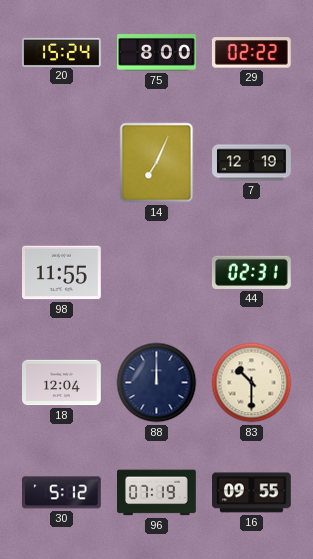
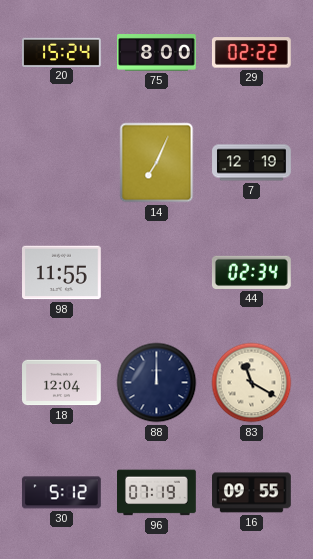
44: 02:31 -> 02:34
83: 10:30 -> 11:20
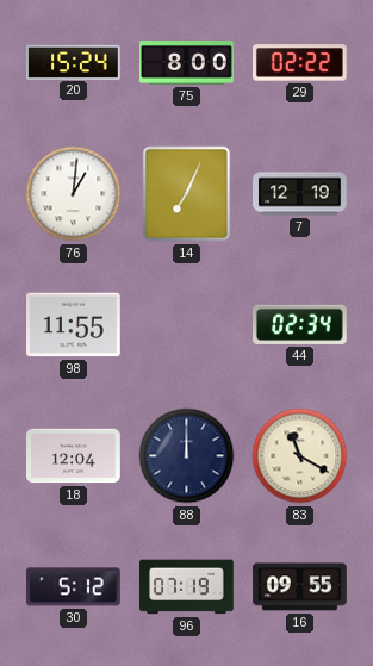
76: none -> 1:01
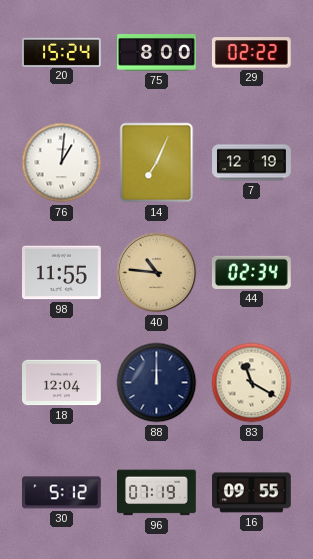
40: none -> 10:46
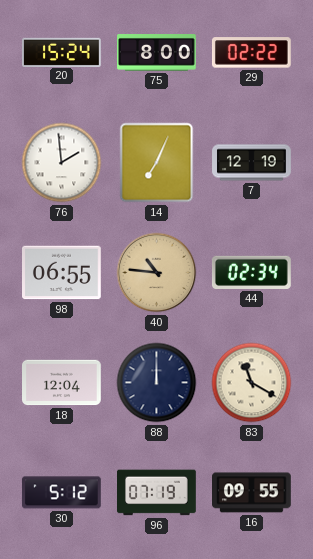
76: 1:01 -> 1:59
98: 11:55 -> 06:55
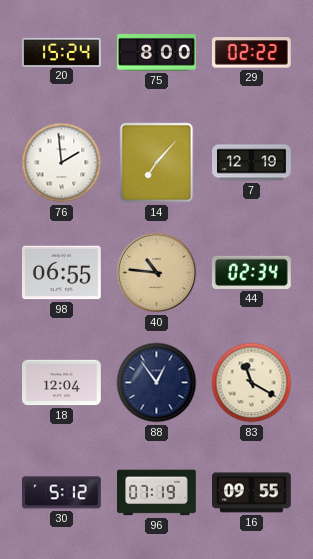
14: 7:04 -> 7:07
88: 12:00 -> 12:54
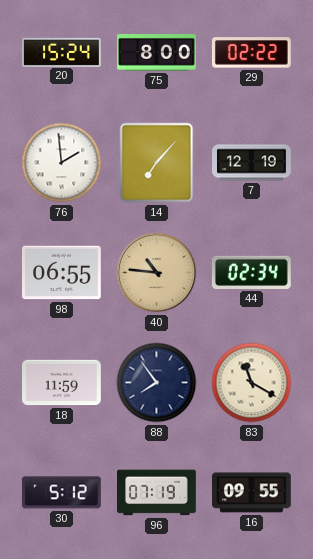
18: 12:04 -> 11:59
88: 12:54 -> 7:54
